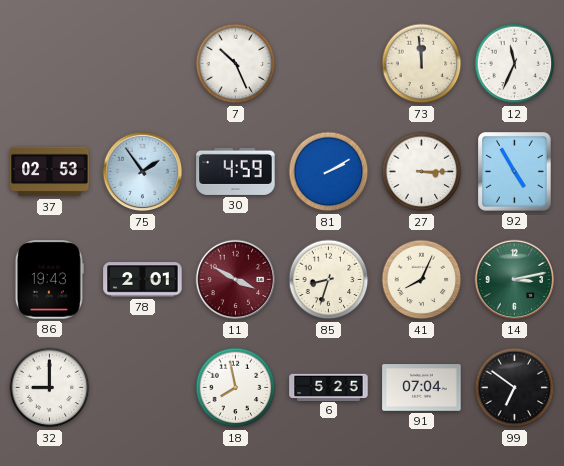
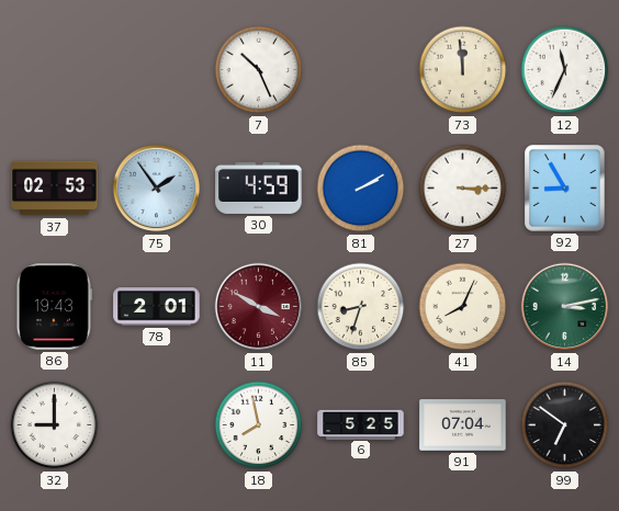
92: 4:55 -> 8:55
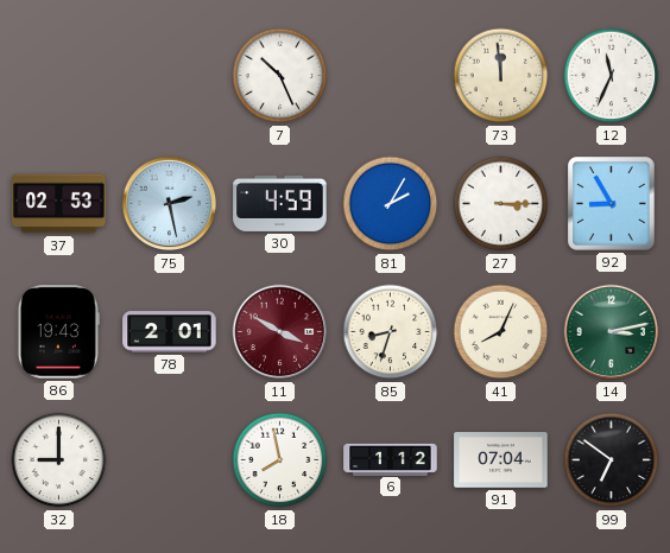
75: 1:54 -> 2:28
81: 2:10 -> 2:05
6: 5:25 -> 1:12
